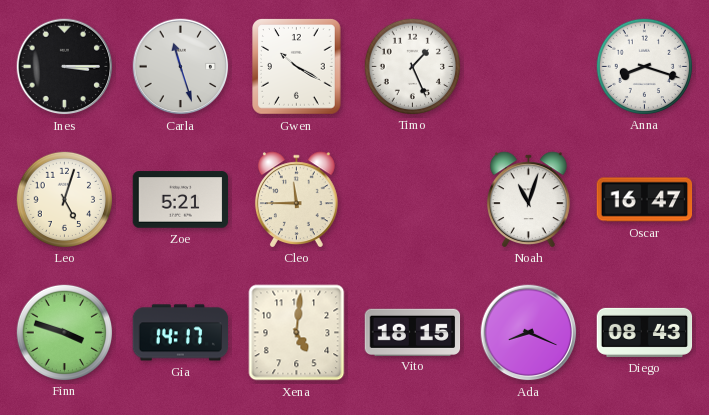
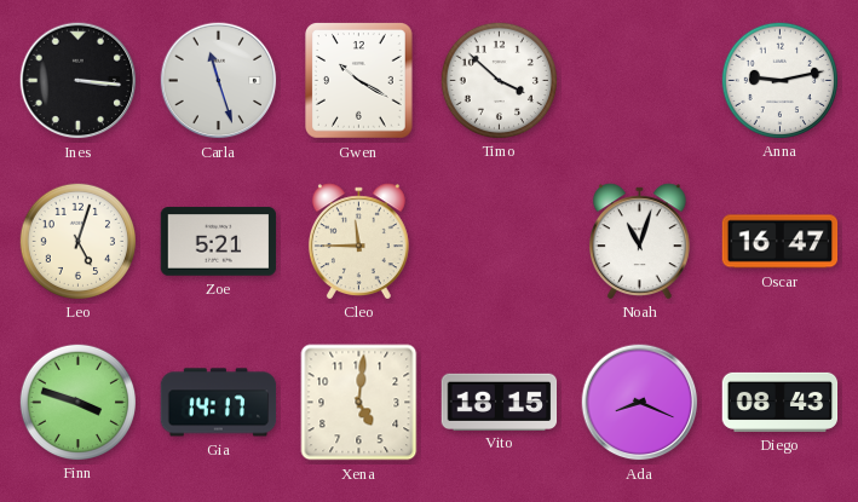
Ines: 3:15 -> 3:16
Timo: 1:26 -> 3:52
Anna: 8:18 -> 9:13
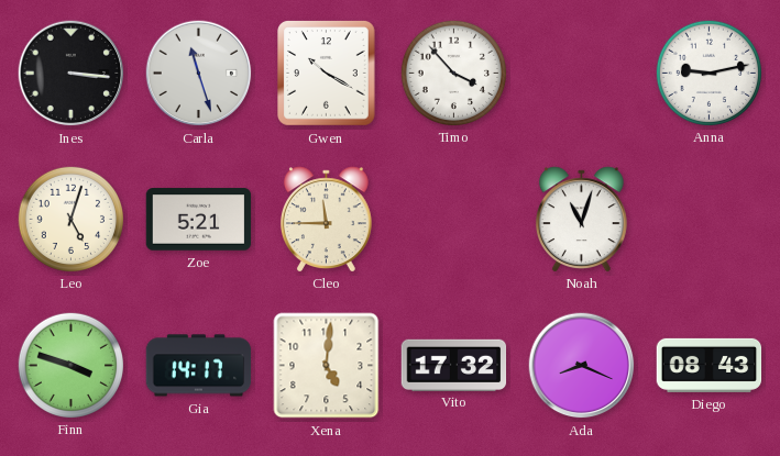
Timo: 3:52 -> 3:53
Oscar: 16:47 -> none
Vito: 18:15 -> 17:32
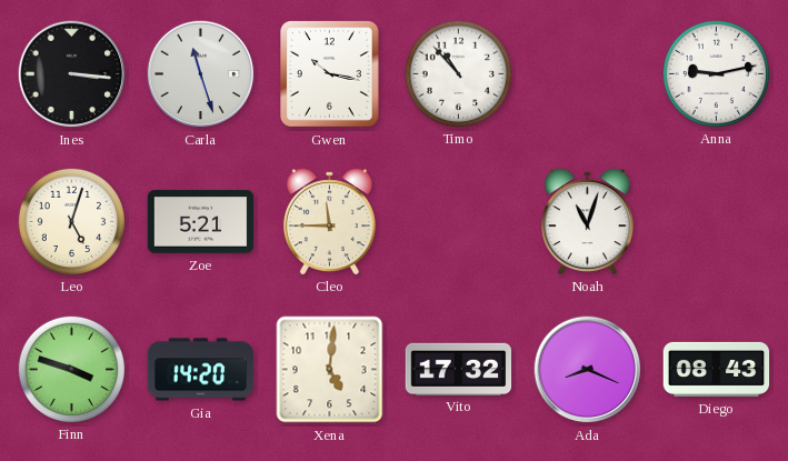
Gwen: 10:20 -> 10:17
Timo: 3:53 -> 10:53
Gia: 14:17 -> 14:20
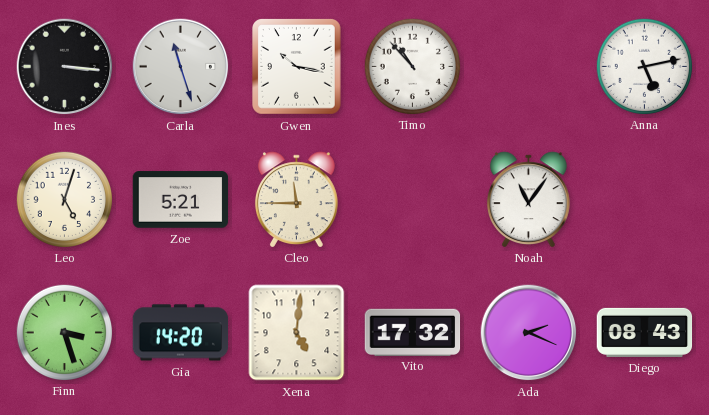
Anna: 9:13 -> 5:13
Noah: 11:03 -> 11:06
Finn: 3:48 -> 3:27
Ada: 8:19 -> 2:19
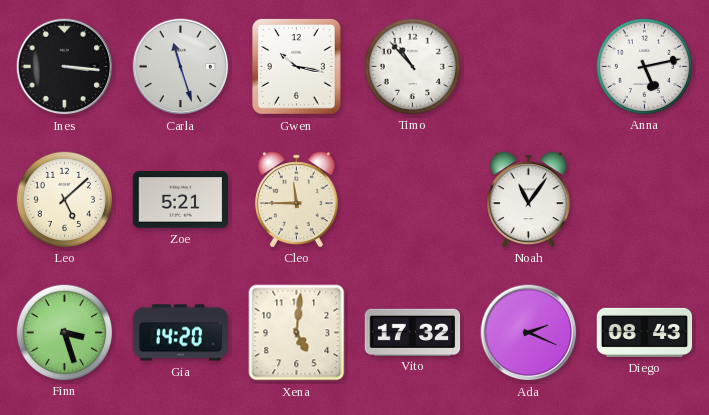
Leo: 5:03 -> 5:08
